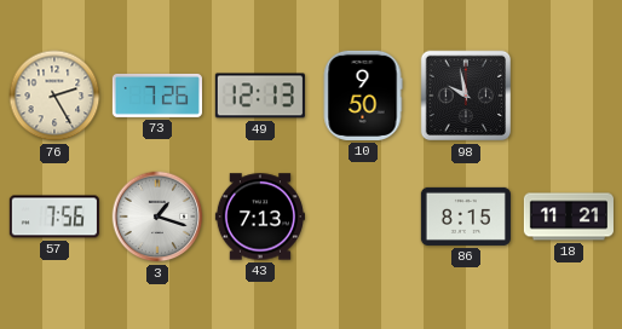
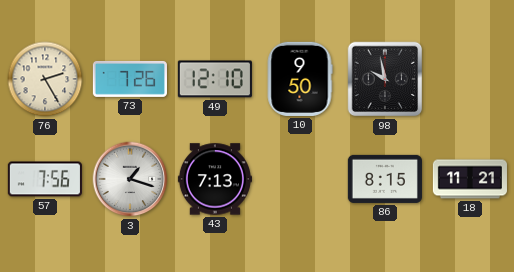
49: 12:13 -> 12:10
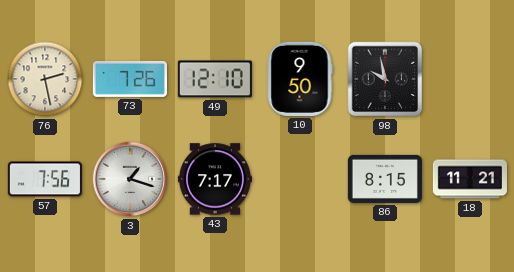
76: 2:25 -> 2:28
43: 7:13 -> 7:17
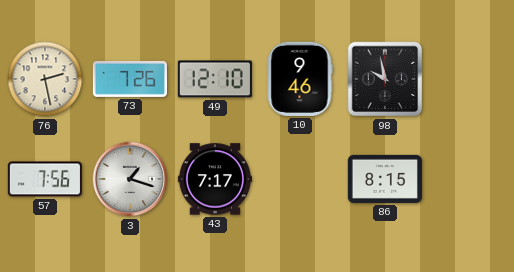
10: 9:50 -> 9:46
18: 11:21 -> none
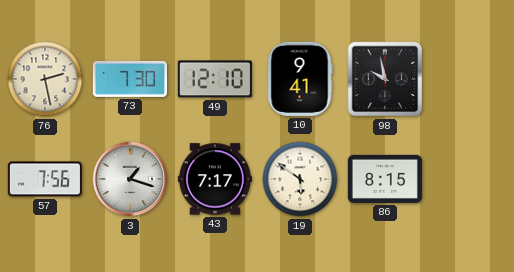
73: 7:26 -> 7:30
10: 9:46 -> 9:41
19: none -> 5:51
